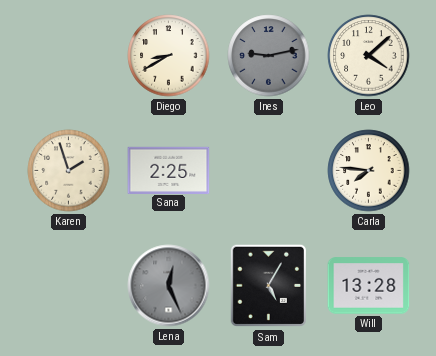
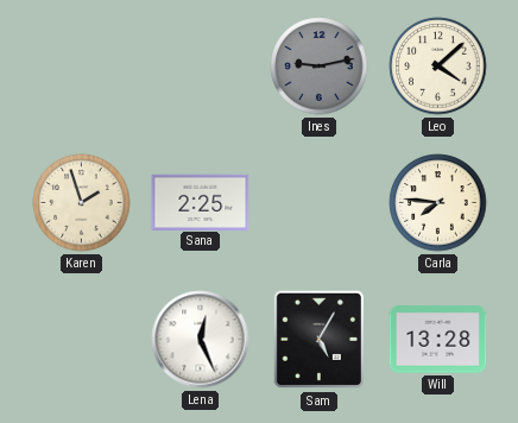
Diego: 8:40 -> none
Lena dial: grey -> white
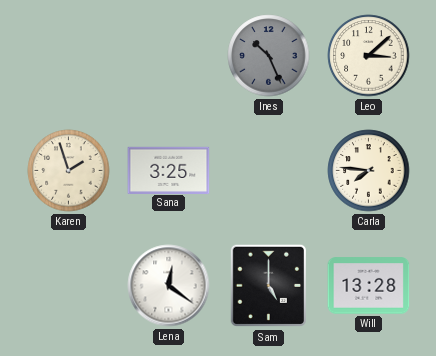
Ines: 9:13 -> 10:26
Leo: 4:08 -> 3:08
Sana: 2:25 -> 3:25
Lena: 12:26 -> 12:21
Sam: 5:05 -> 5:00
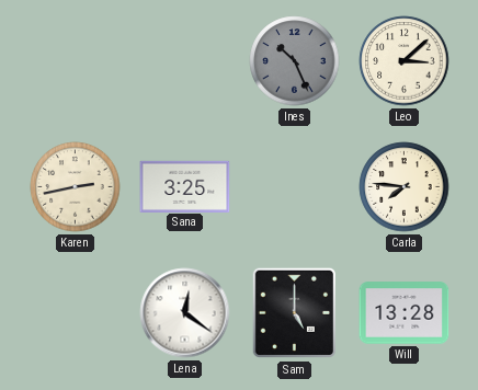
Karen: 1:57 -> 2:43
